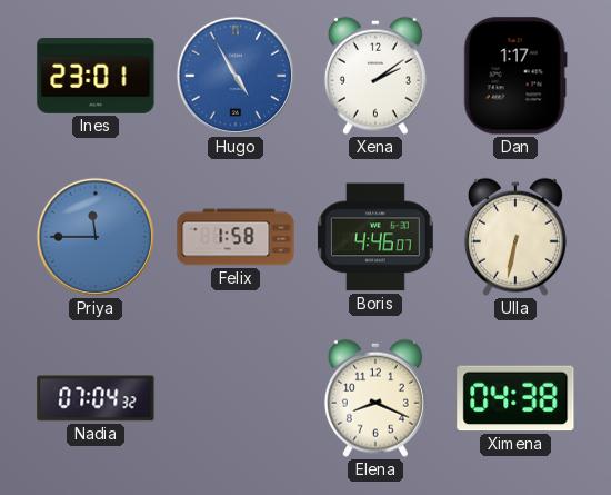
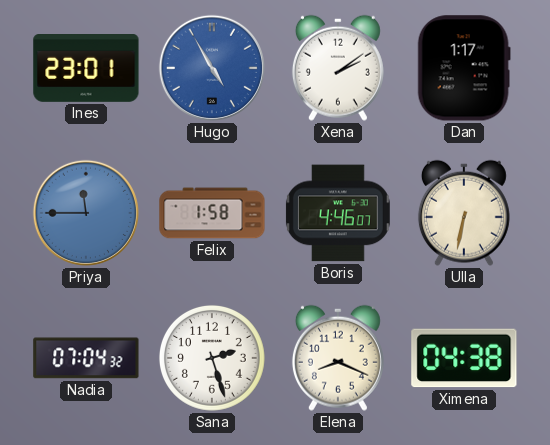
Sana: none -> 2:27
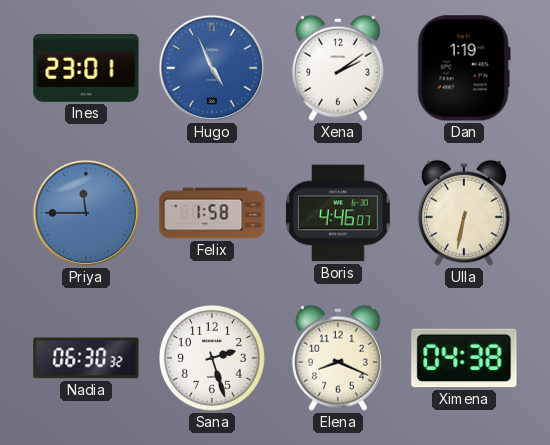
Hugo: 4:55 -> 4:56
Dan: 1:17 -> 1:19
Nadia: 07:04 -> 06:30
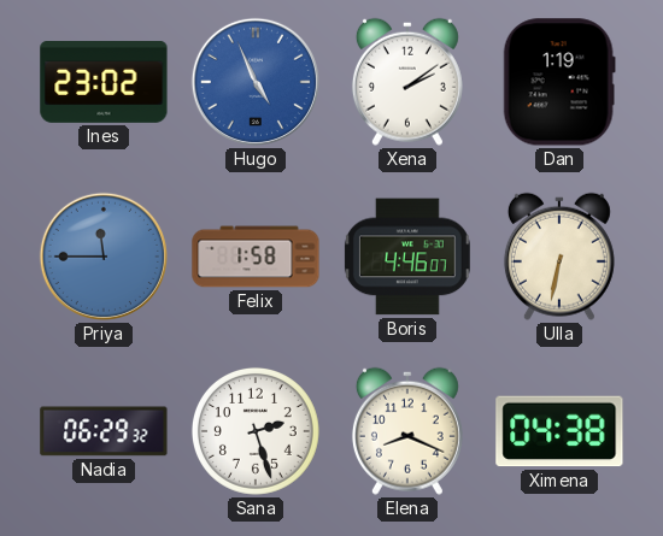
Ines: 23:01 -> 23:02
Nadia: 06:30 -> 06:29
